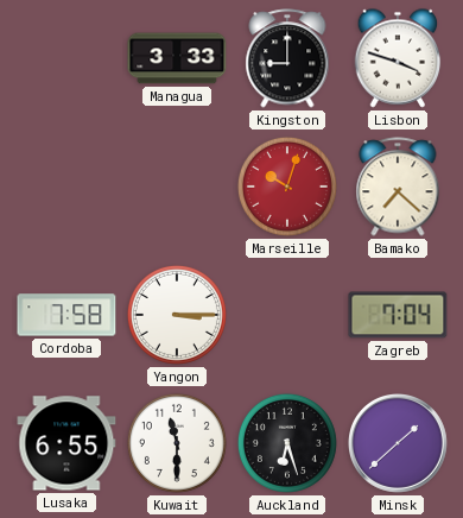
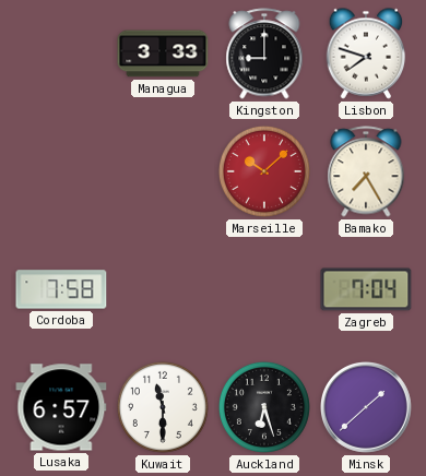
Lisbon: 3:48 -> 7:48
Marseille: 10:03 -> 10:08
Bamako: 7:22 -> 7:25
Yangon: 3:15 -> none
Lusaka: 6:55 -> 6:57
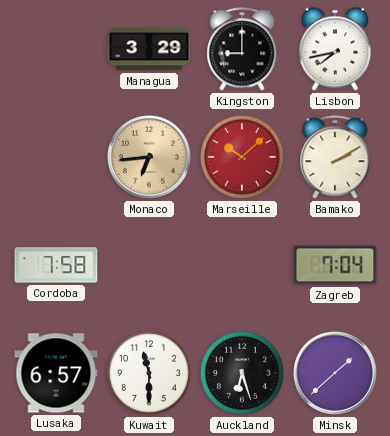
Managua: 3:33 -> 3:29
Lisbon: 7:48 -> 7:43
Monaco: none -> 6:44
Bamako: 7:25 -> 2:10
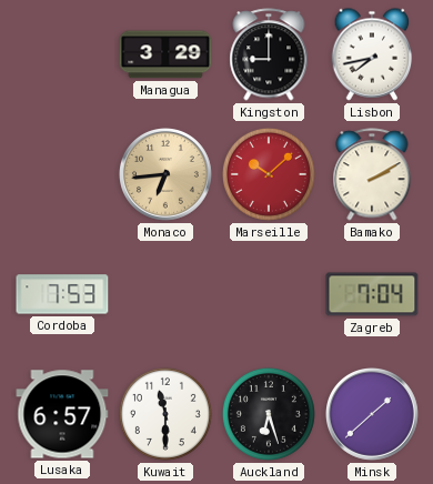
Cordoba: 7:58 -> 7:53
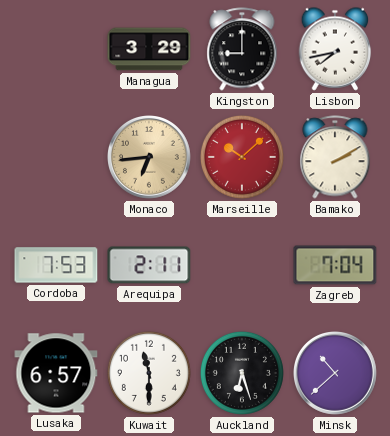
Arequipa: none -> 2:11
Minsk: 1:38 -> 10:38
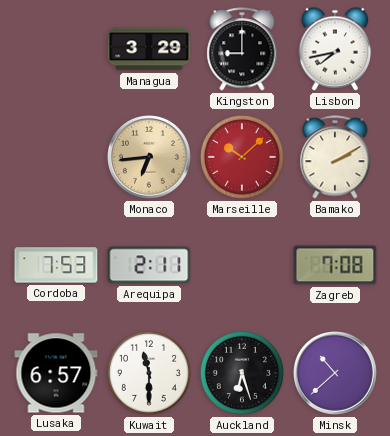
Zagreb: 7:04 -> 7:08
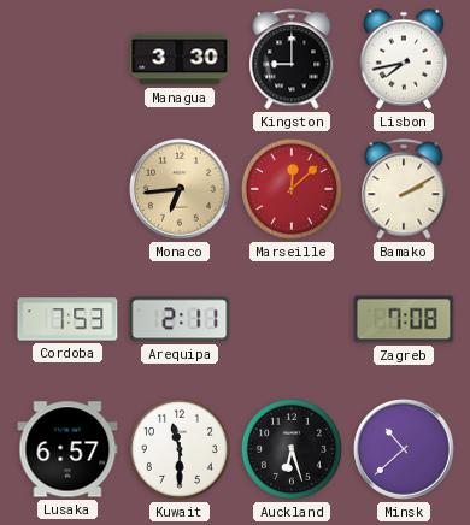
Managua: 3:29 -> 3:30
Marseille: 10:08 -> 12:08
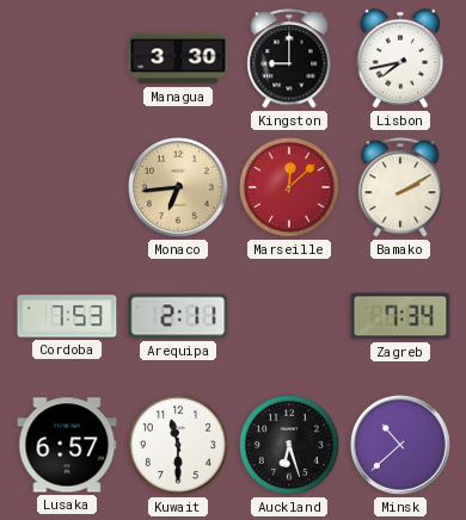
Zagreb: 7:08 -> 7:34
